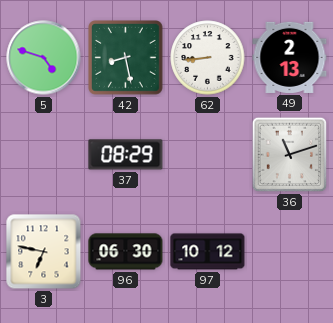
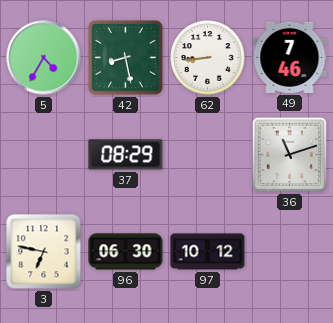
5: 4:48 -> 4:35
49: 2:13 -> 7:46
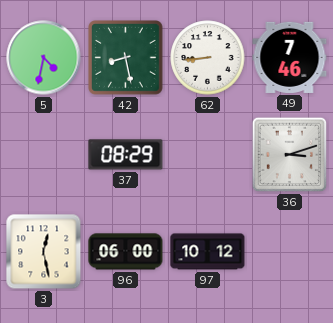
5: 4:35 -> 4:32
36: 11:12 -> 3:12
3: 6:47 -> 12:28
96: 06:30 -> 06:00
